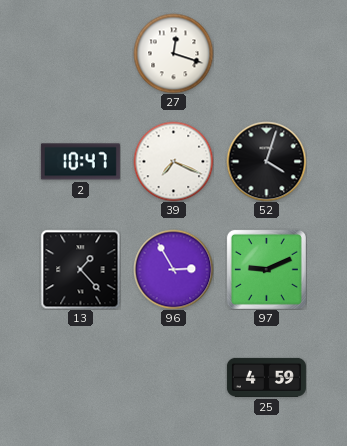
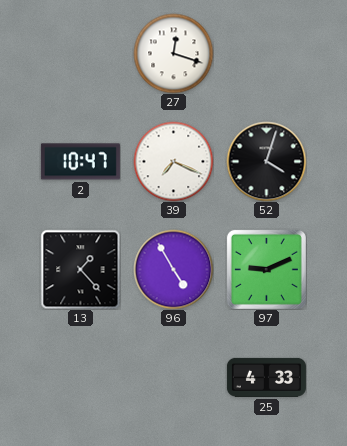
96: 2:55 -> 4:55
25: 4:59 -> 4:33
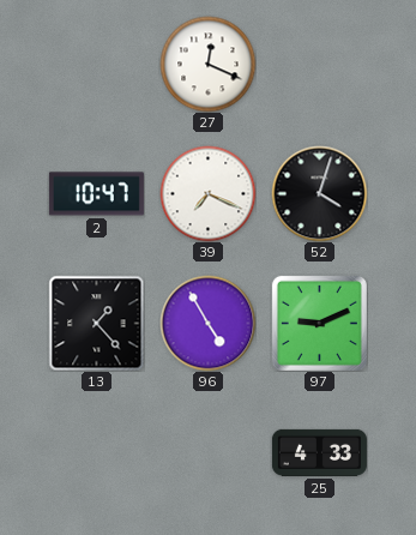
27: 12:18 -> 12:19
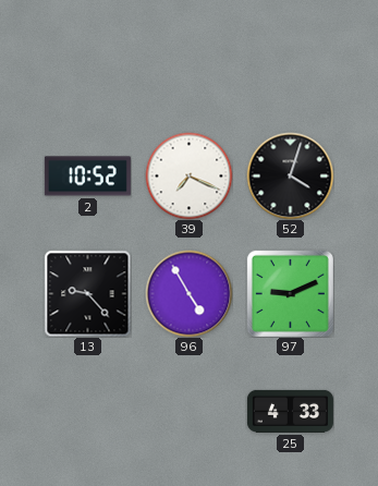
27: 12:19 -> none
2: 10:47 -> 10:52
13: 1:23 -> 9:23
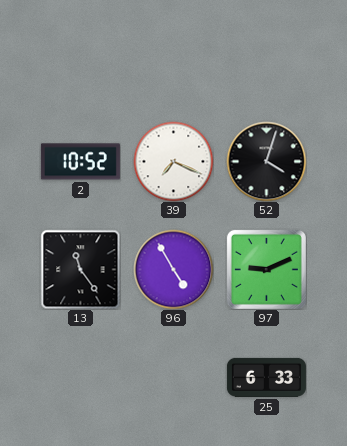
13: 9:23 -> 11:24
25: 4:33 -> 6:33
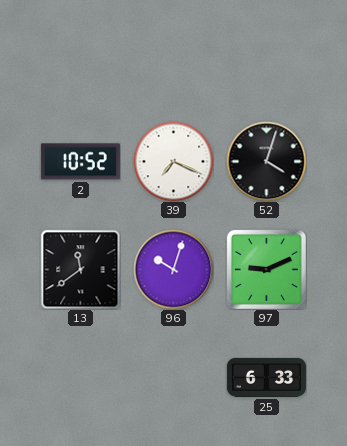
13: 11:24 -> 11:39
96: 4:55 -> 10:03
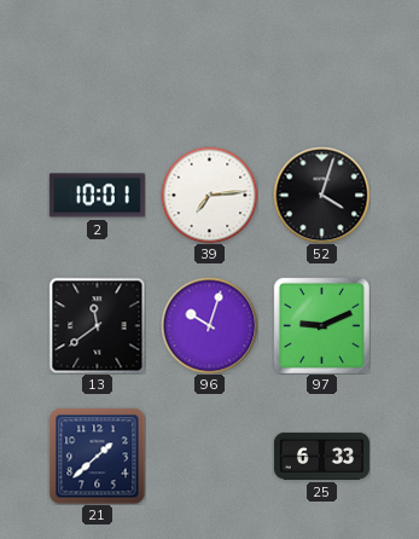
2: 10:52 -> 10:01
39: 7:19 -> 7:14
21: none -> 1:38
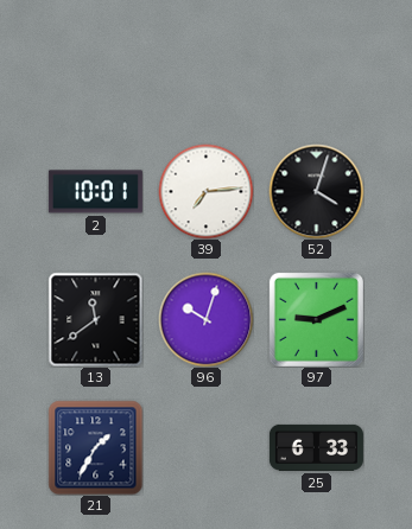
21: 1:38 -> 1:35
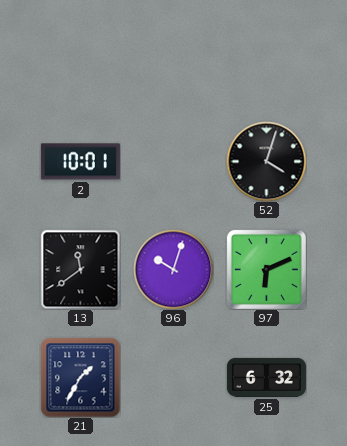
39: 7:14 -> none
97: 9:11 -> 6:11
25: 6:33 -> 6:32
